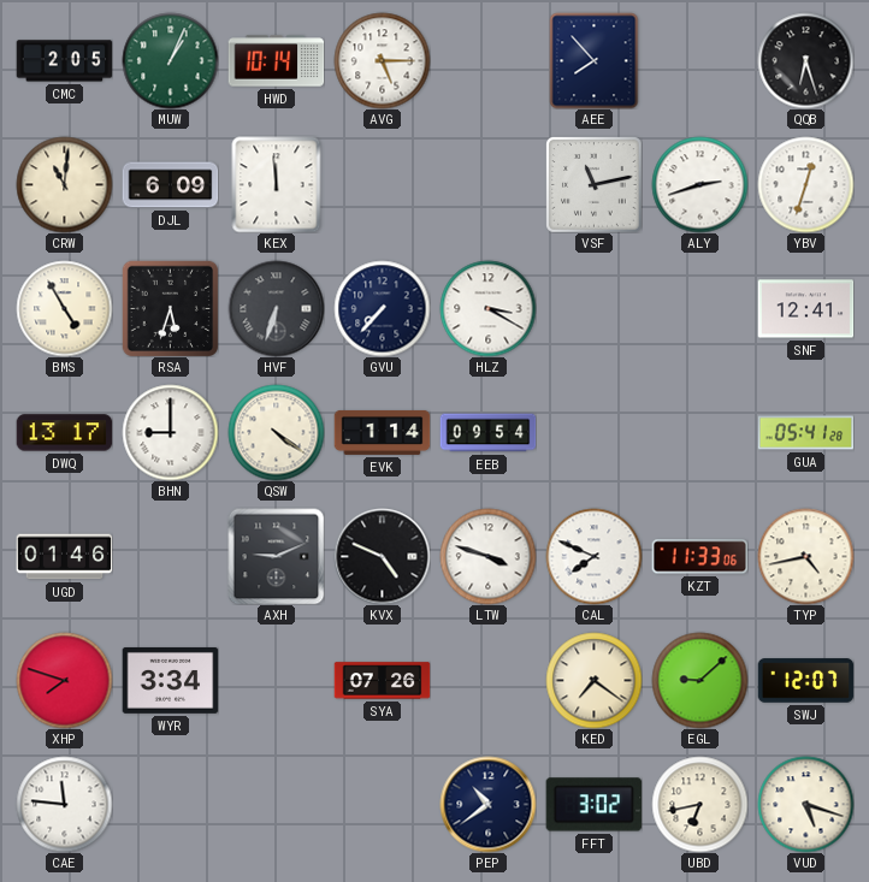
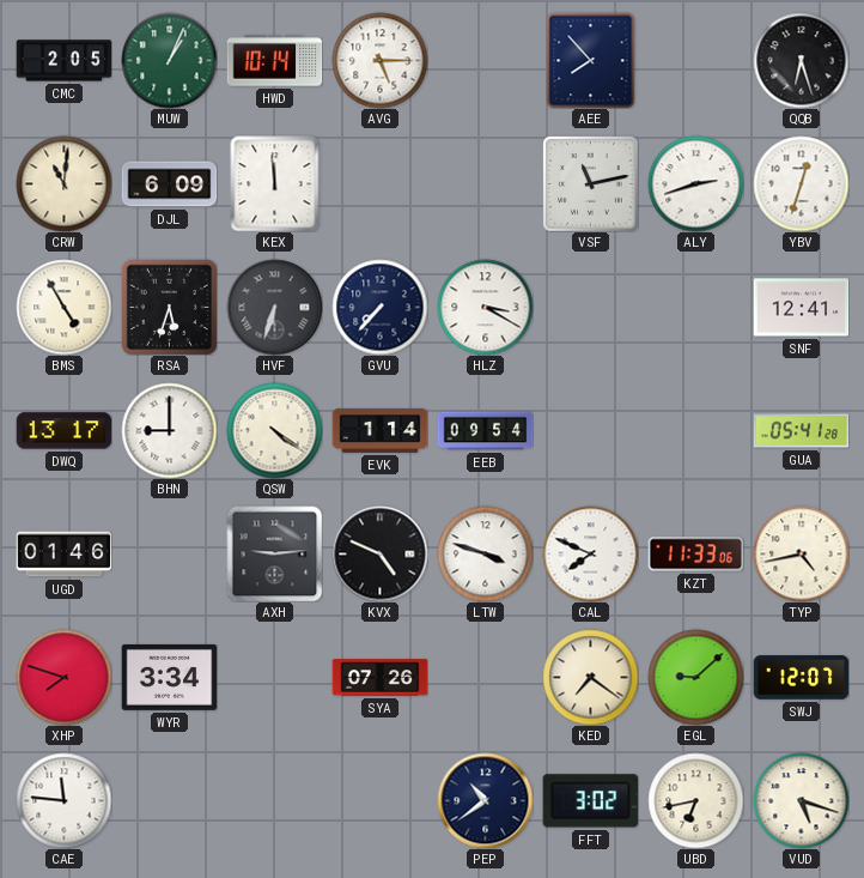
AXH: 9:11 -> 9:14
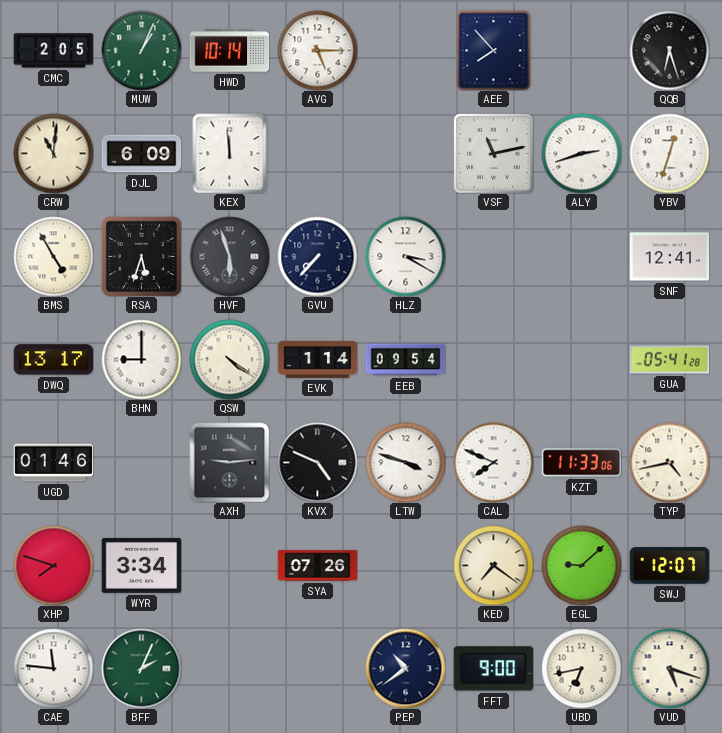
HVF: 6:33 -> 5:57
BFF: none -> 2:04
FFT: 3:02 -> 9:00
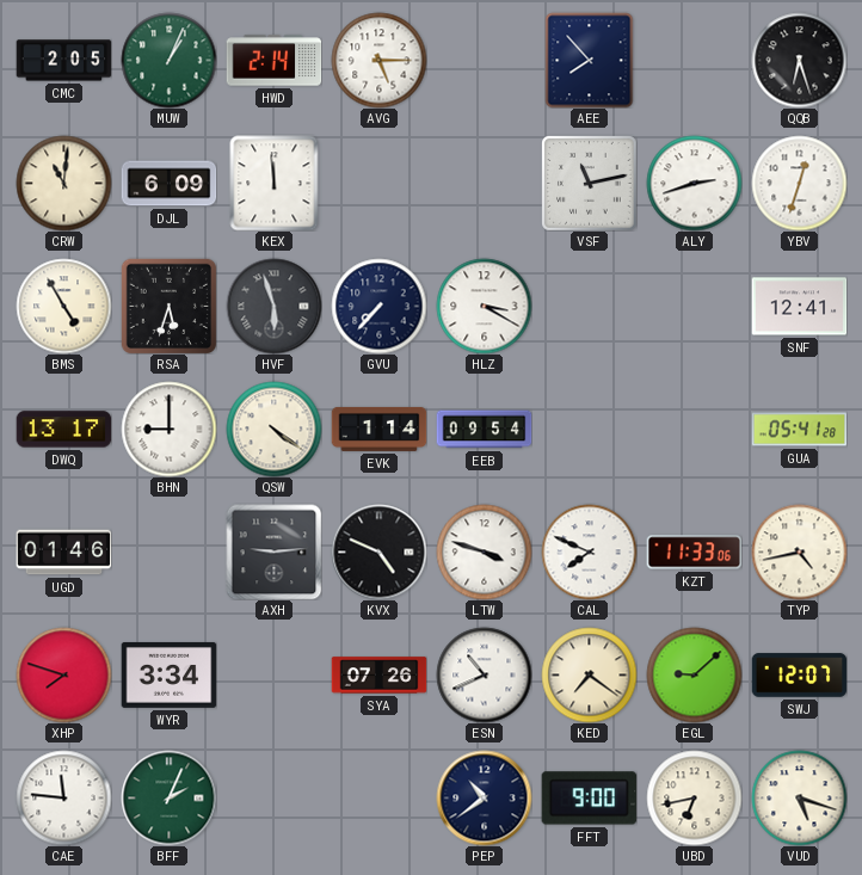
HWD: 10:14 -> 2:14
ESN: none -> 10:41
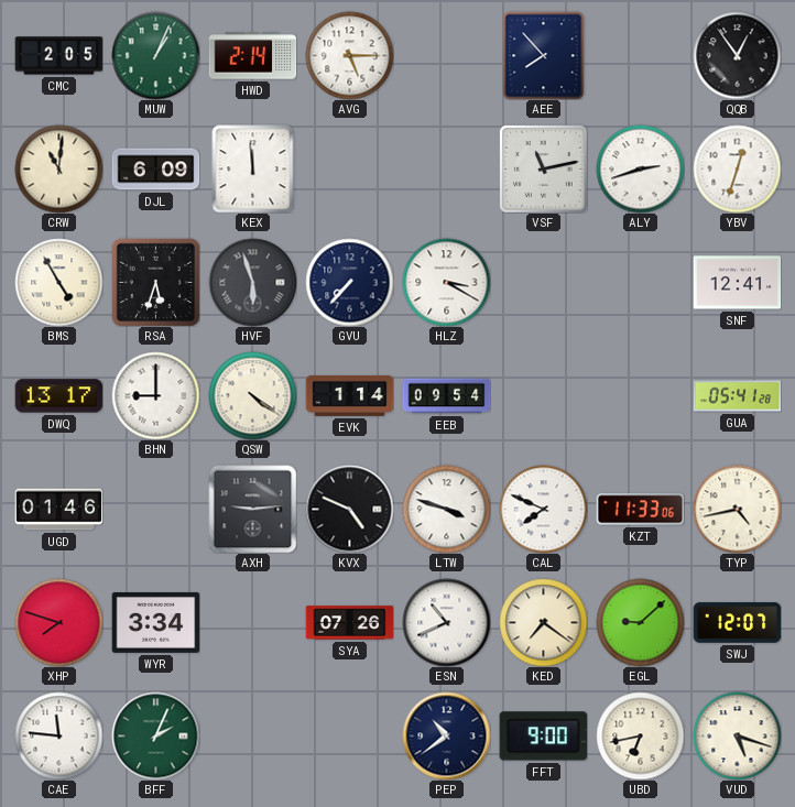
QQB: 6:27 -> 12:54
